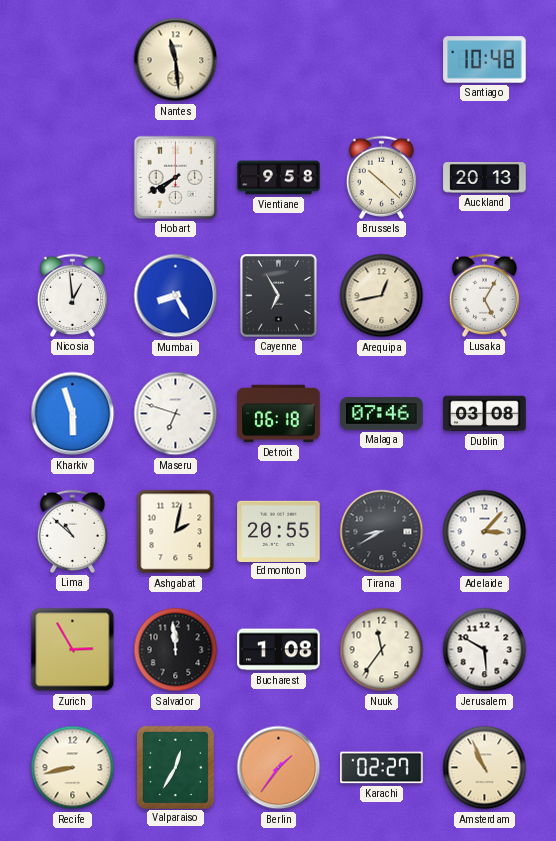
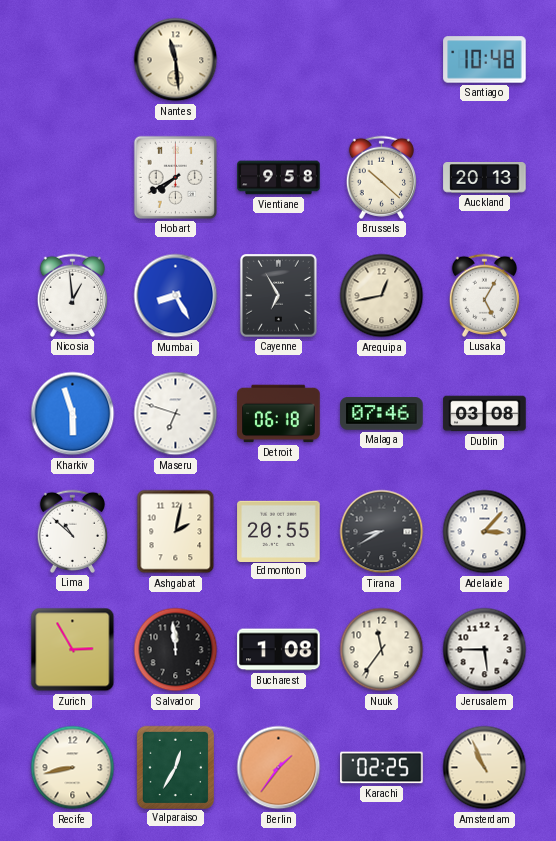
Jerusalem: 5:50 -> 5:45
Karachi: 02:27 -> 02:25
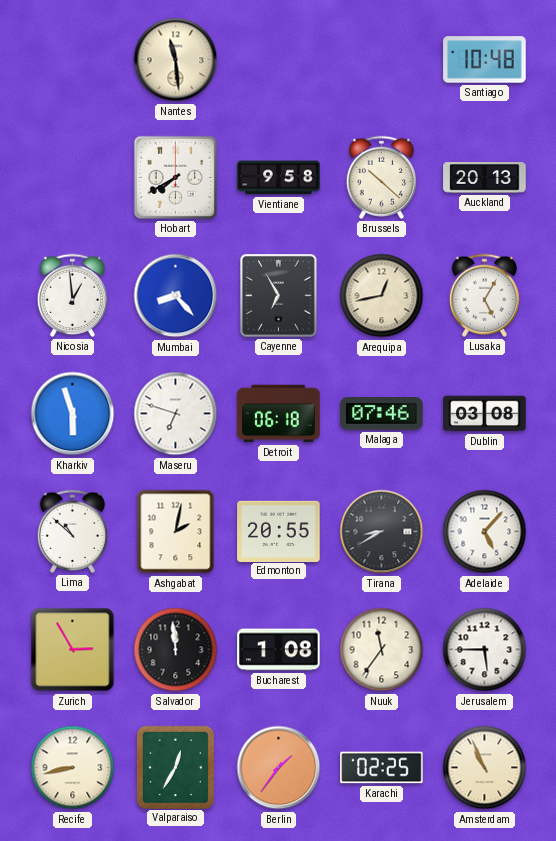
Mumbai: 8:25 -> 8:23
Adelaide: 3:07 -> 5:07
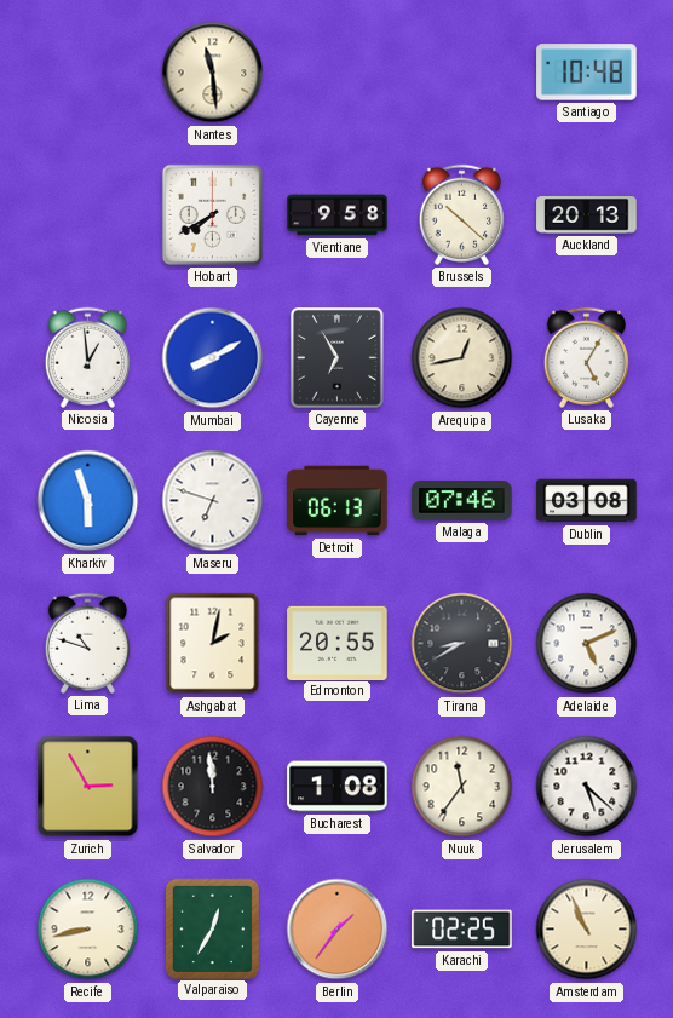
Mumbai: 8:23 -> 8:10
Detroit: 06:18 -> 06:13
Lima: 10:52 -> 10:48
Adelaide: 5:07 -> 5:11
Jerusalem: 5:45 -> 5:22
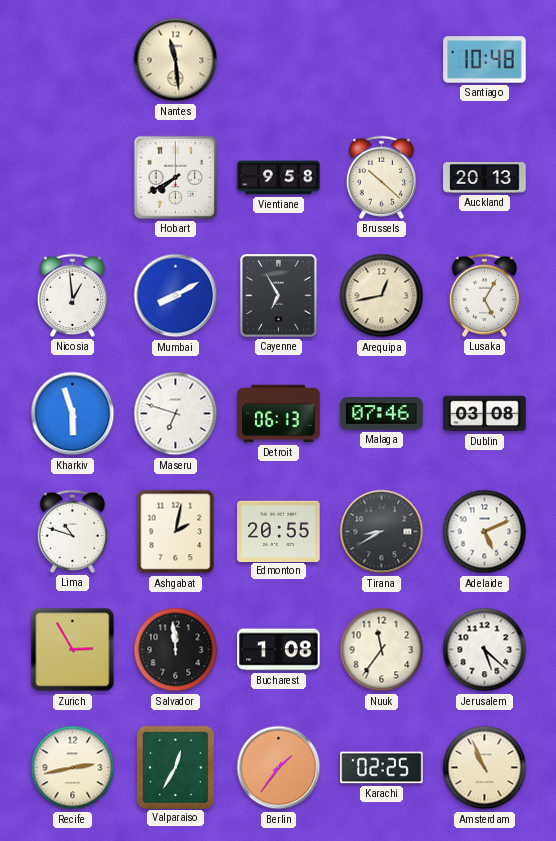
Recife: 8:43 -> 2:43
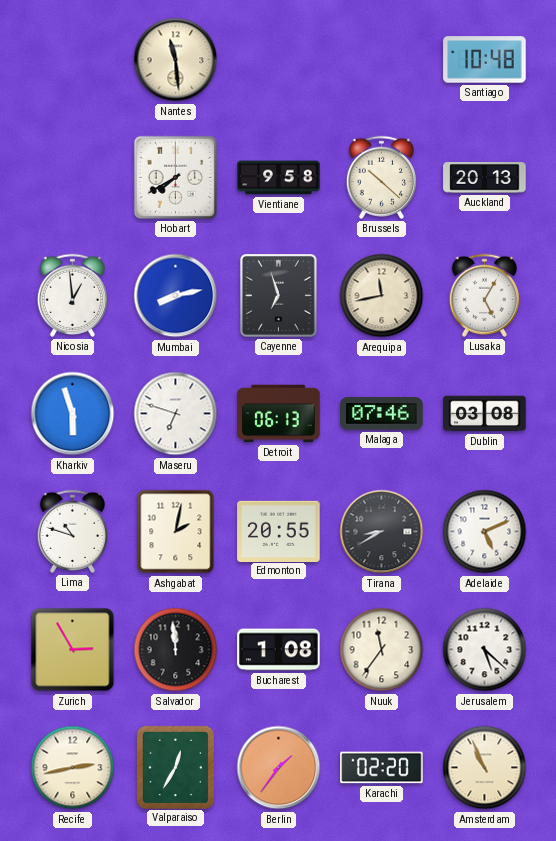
Mumbai: 8:10 -> 8:13
Cayenne: 6:55 -> 6:57
Arequipa: 12:43 -> 11:43
Karachi: 02:25 -> 02:20
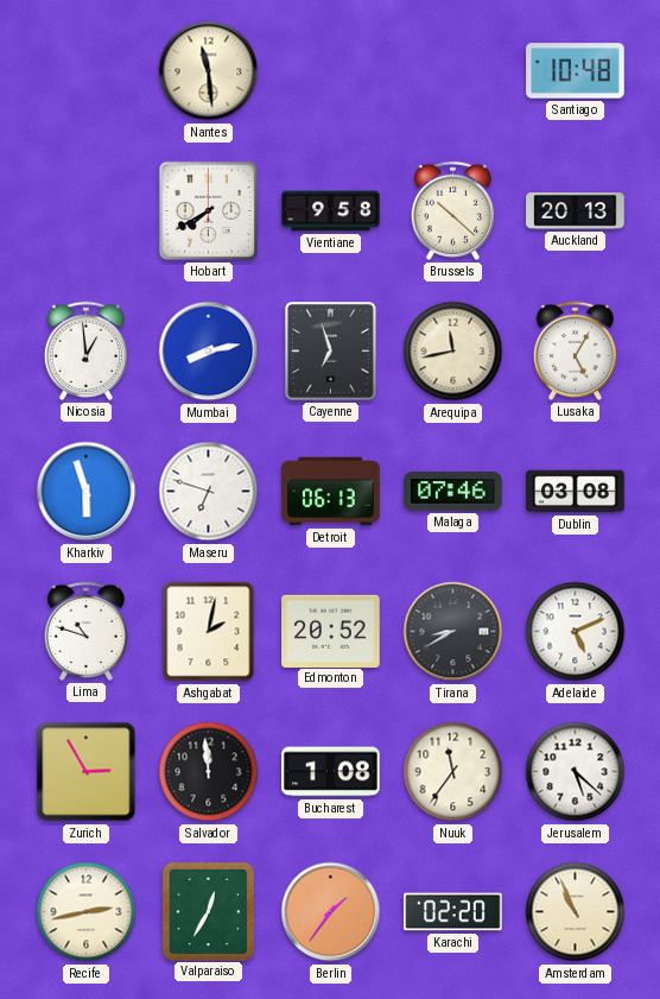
Edmonton: 20:55 -> 20:52
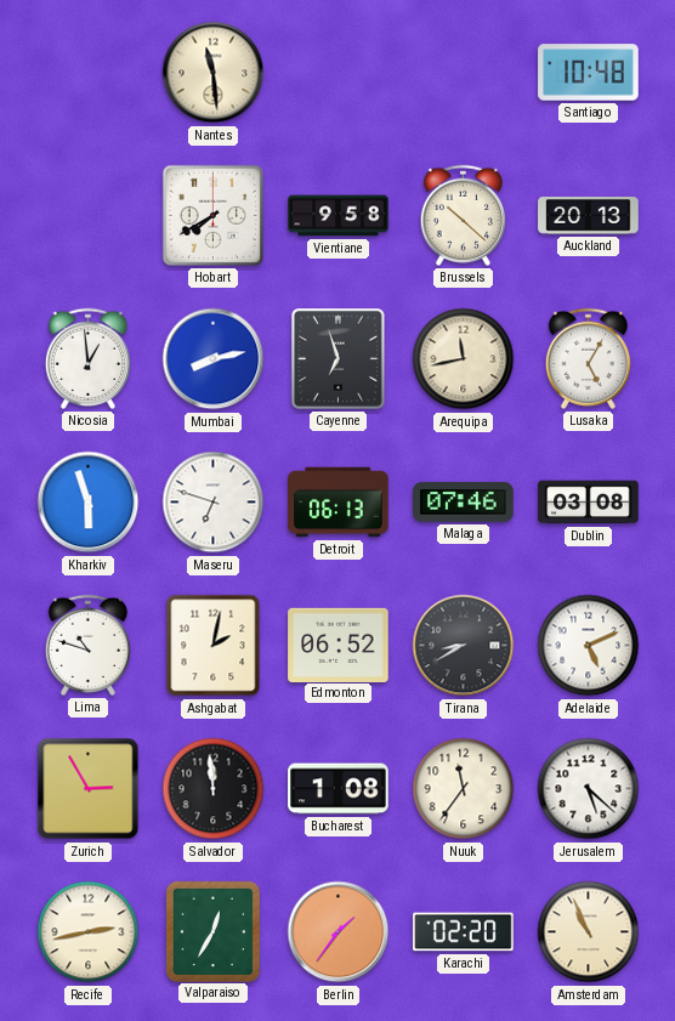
Edmonton: 20:52 -> 06:52
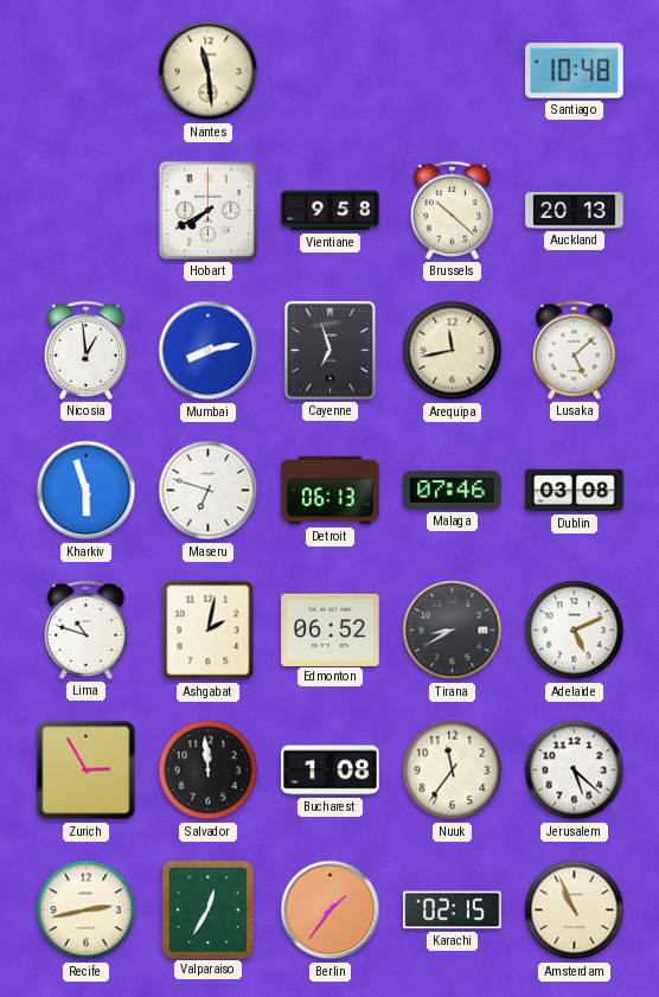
Lusaka: 5:05 -> 5:08
Karachi: 02:20 -> 02:15
